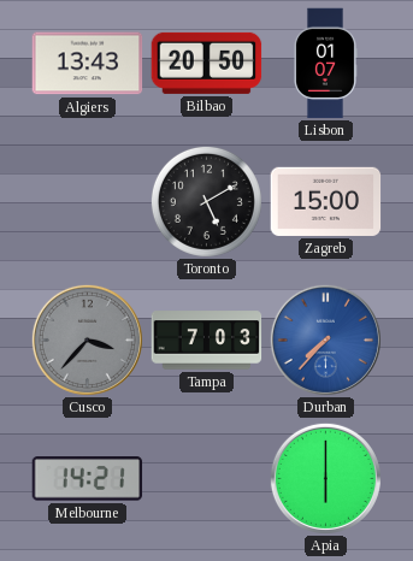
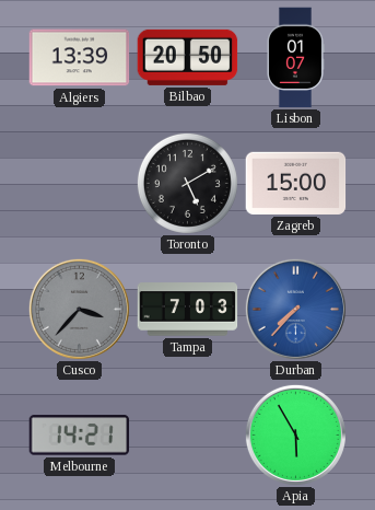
Algiers: 13:43 -> 13:39
Apia: 6:00 -> 5:55
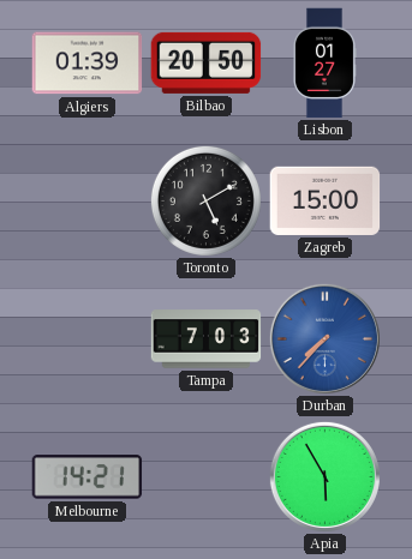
Algiers: 13:39 -> 01:39
Lisbon: 01:07 -> 01:27
Cusco: 3:37 -> none
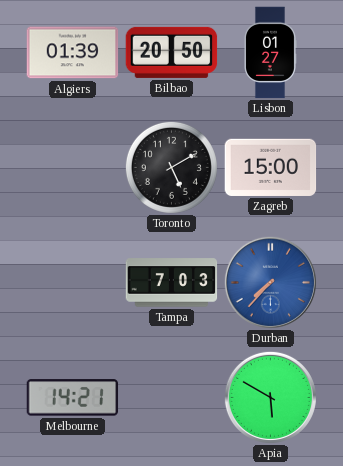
Apia: 5:55 -> 5:50
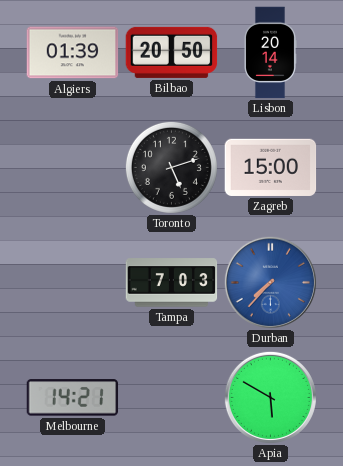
Lisbon: 01:27 -> 20:14
Toronto: 5:10 -> 5:12
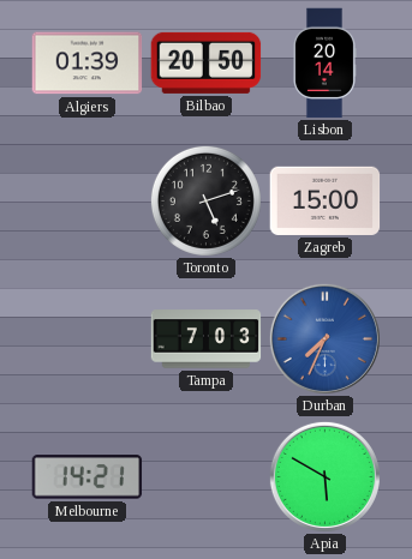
Durban: 7:37 -> 7:34
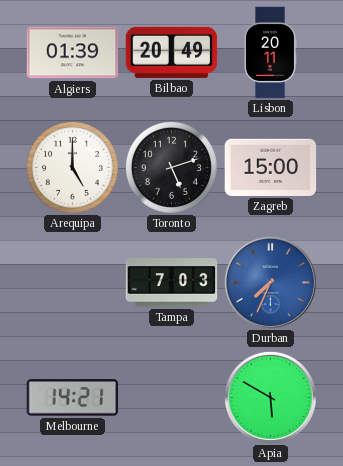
Bilbao: 20:50 -> 20:49
Lisbon: 20:14 -> 20:11
Arequipa: none -> 5:00
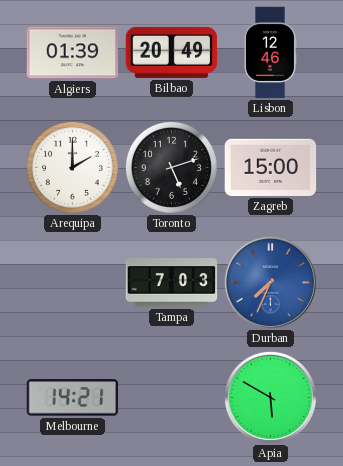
Lisbon: 20:11 -> 12:46
Arequipa: 5:00 -> 2:00
